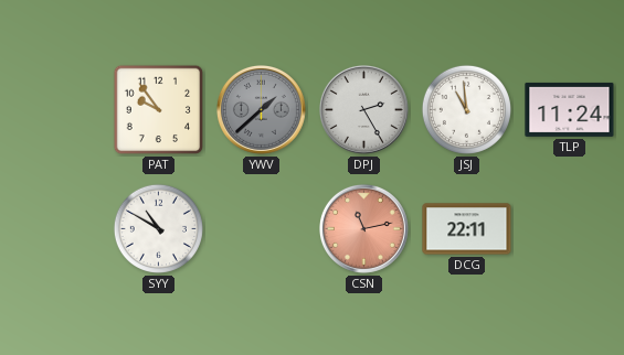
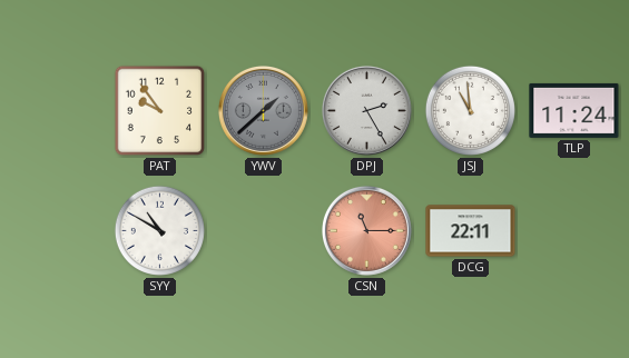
CSN: 11:13 -> 11:15
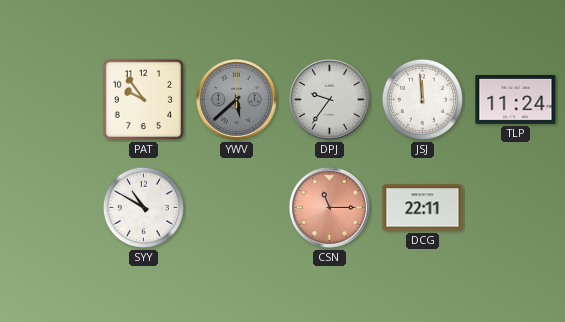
YWV: 1:38 -> 5:38
DPJ: 2:25 -> 9:36
JSJ: 10:59 -> 11:59
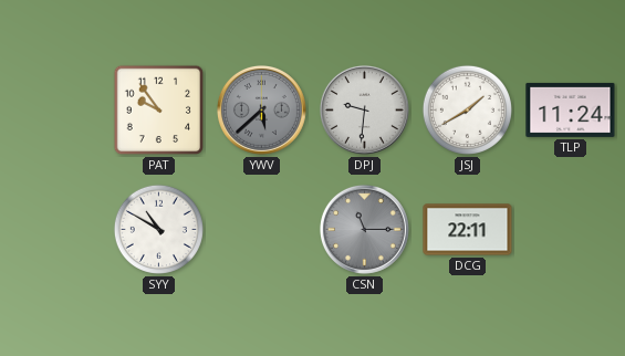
DPJ: 9:36 -> 9:31
JSJ: 11:59 -> 1:40
CSN dial: salmon -> grey
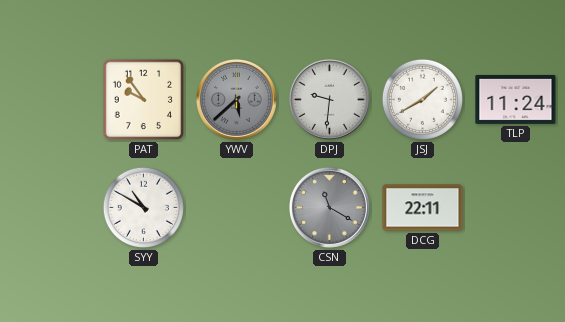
CSN: 11:15 -> 11:20
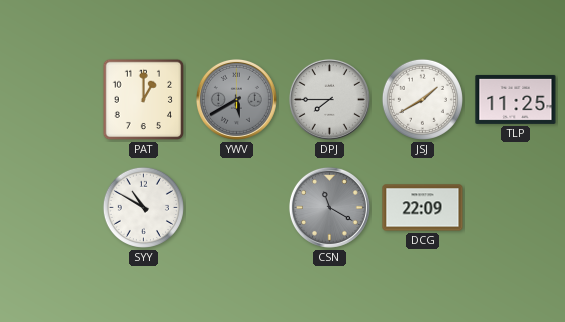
PAT: 9:54 -> 1:00
YWV: 5:38 -> 5:40
DPJ: 9:31 -> 7:45
TLP: 11:24 -> 11:25
DCG: 22:11 -> 22:09
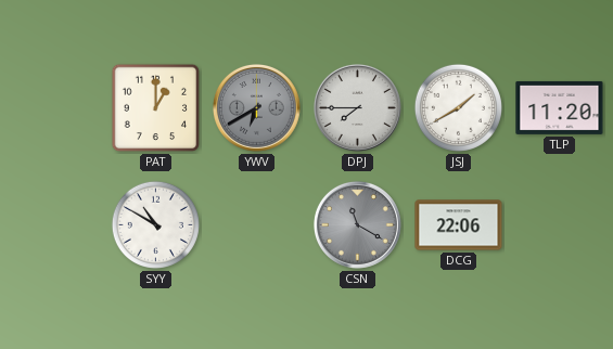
YWV: 5:40 -> 6:40
TLP: 11:25 -> 11:20
DCG: 22:09 -> 22:06
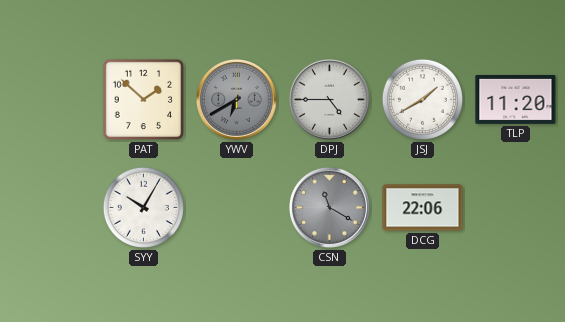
PAT: 1:00 -> 1:52
DPJ: 7:45 -> 4:45
SYY: 10:50 -> 10:05
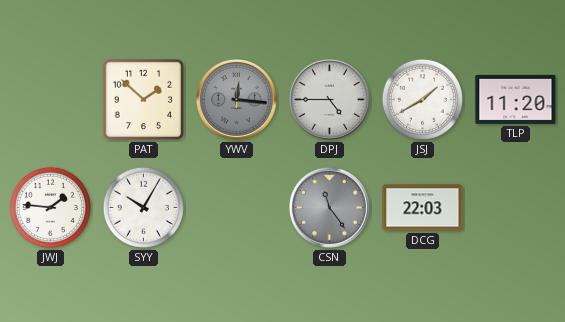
YWV: 6:40 -> 12:16
JWJ: none -> 1:46
CSN: 11:20 -> 11:24
DCG: 22:06 -> 22:03
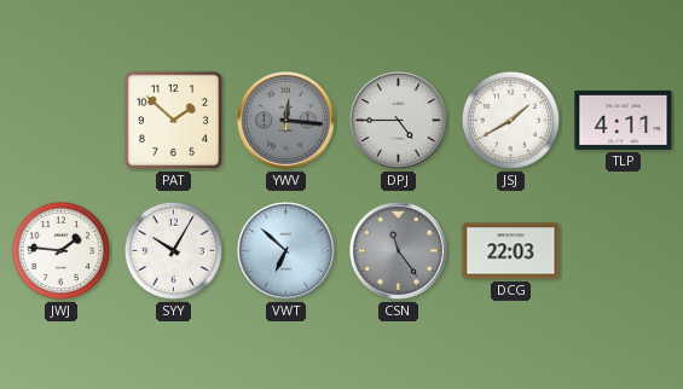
TLP: 11:20 -> 4:11
VWT: none -> 6:52
